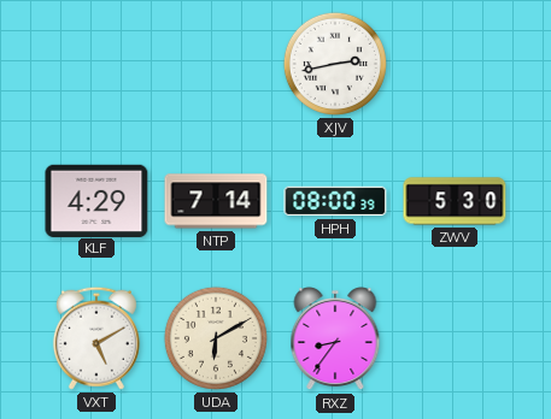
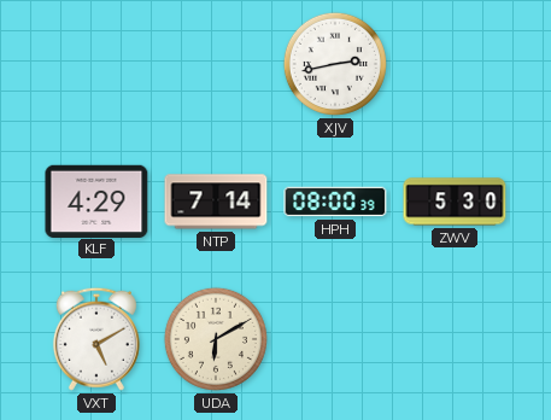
RXZ: 8:36 -> none
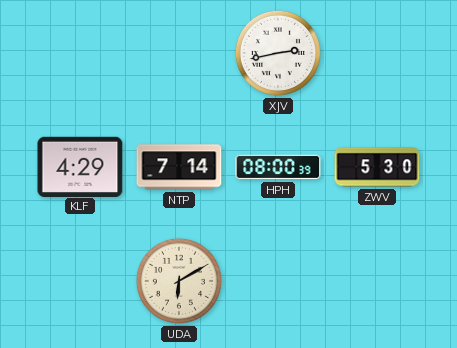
VXT: 5:10 -> none
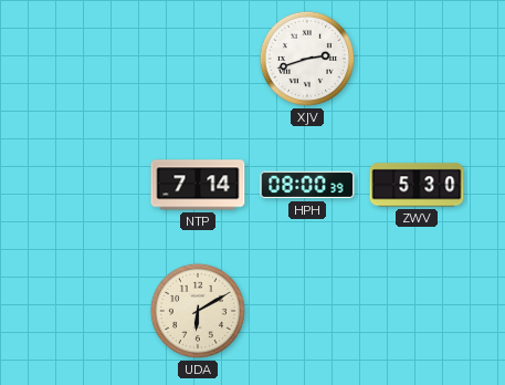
XJV: 2:43 -> 2:42
KLF: 4:29 -> none
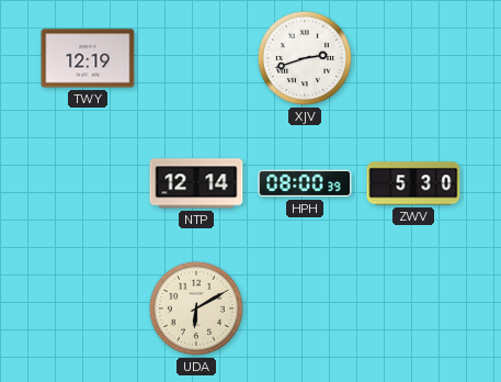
TWY: none -> 12:19
NTP: 7:14 -> 12:14
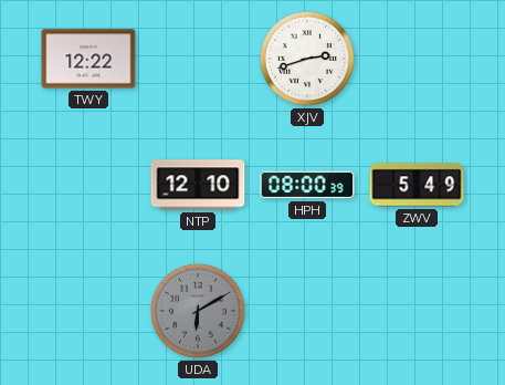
TWY: 12:19 -> 12:22
NTP: 12:14 -> 12:10
ZWV: 5:30 -> 5:49
UDA dial: cream -> grey
